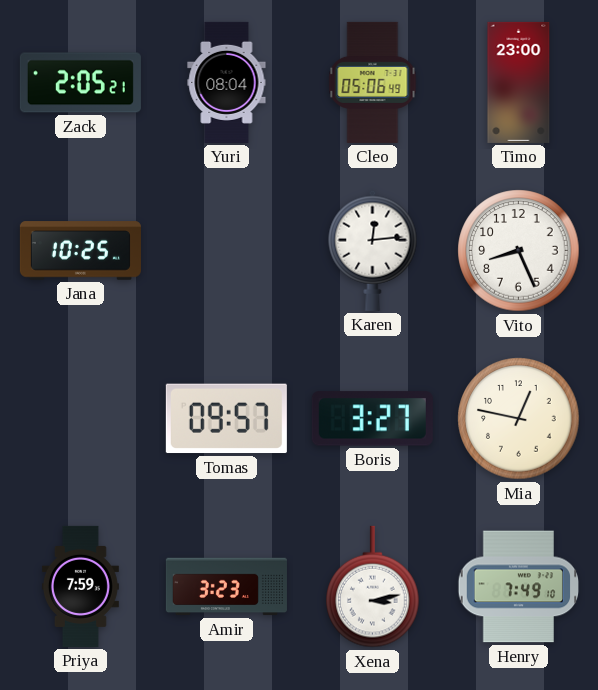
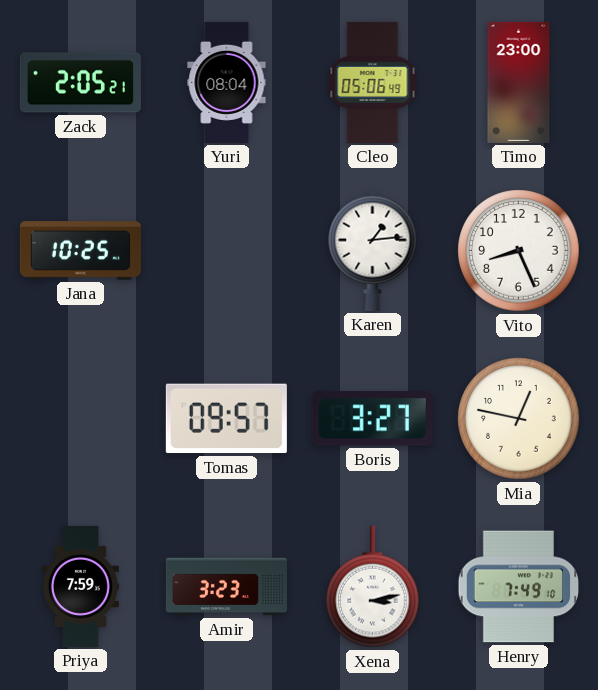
Karen: 12:14 -> 1:14
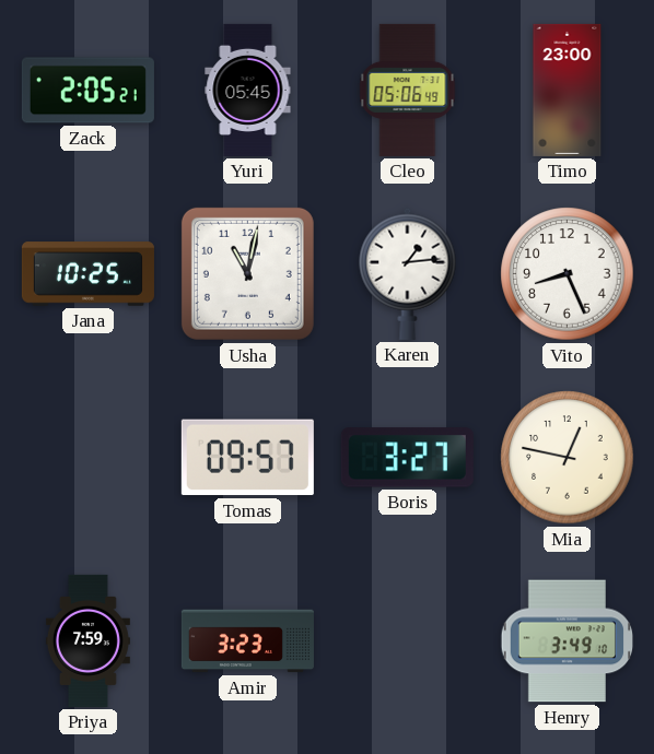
Yuri: 08:04 -> 05:45
Usha: none -> 11:02
Xena: 3:13 -> none
Henry: 7:49 -> 3:49
